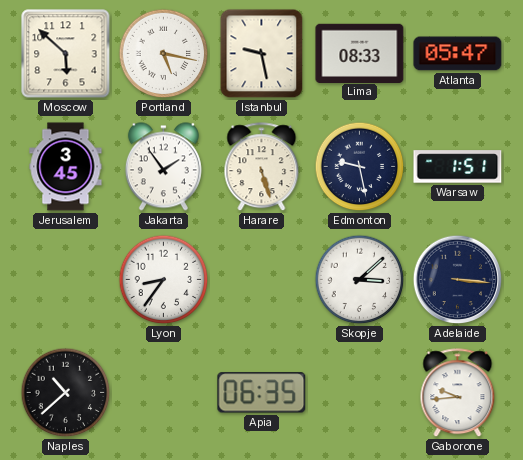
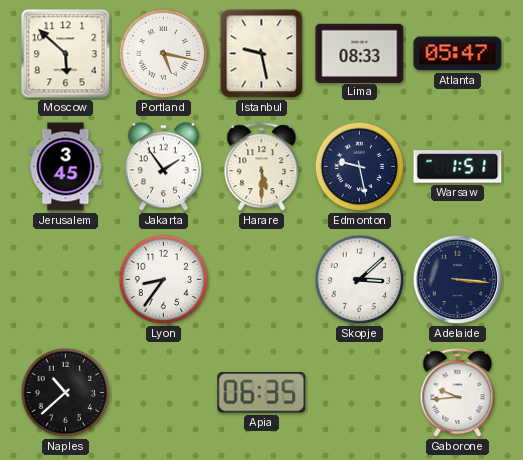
Harare: 5:27 -> 5:30
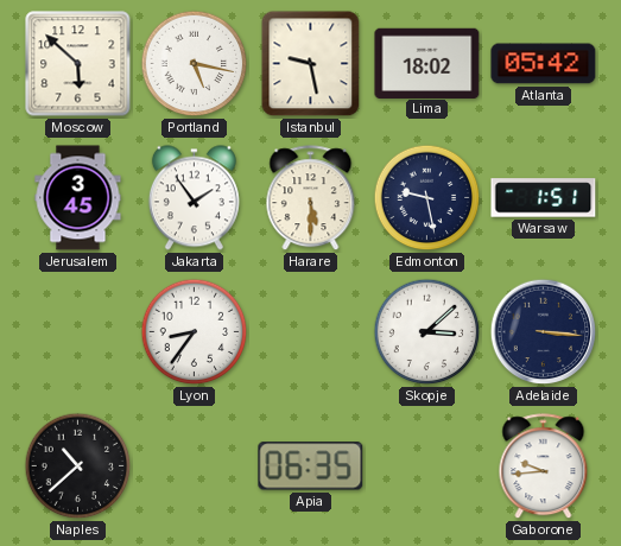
Lima: 08:33 -> 18:02
Atlanta: 05:47 -> 05:42
